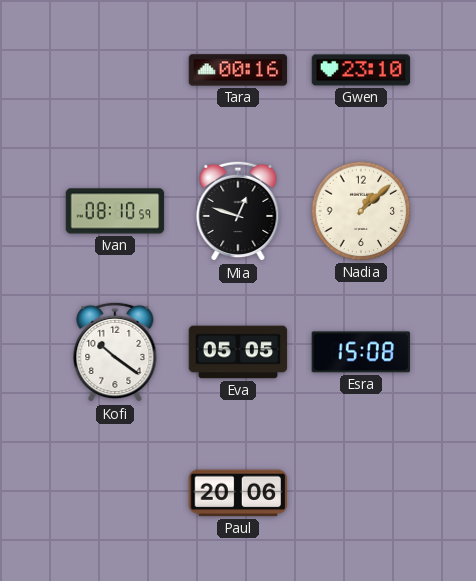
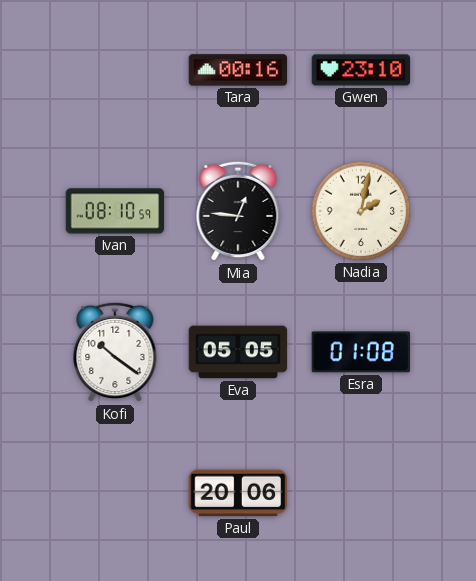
Mia: 12:48 -> 12:46
Nadia: 1:08 -> 2:02
Esra: 15:08 -> 01:08
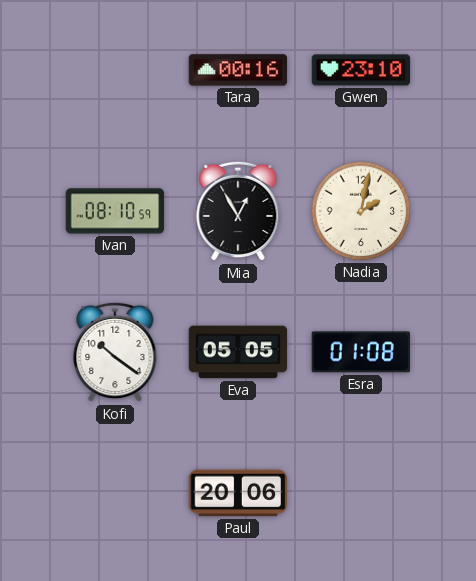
Mia: 12:46 -> 12:55
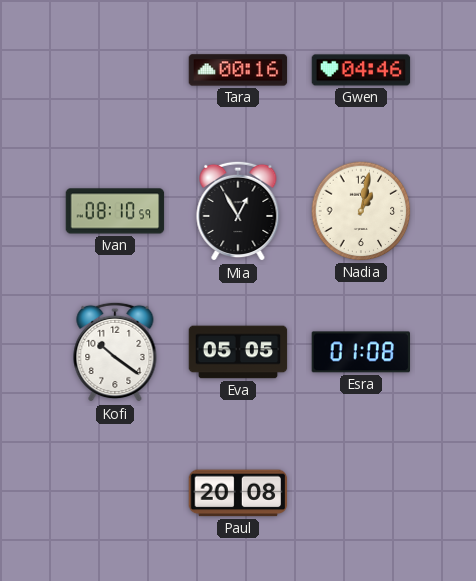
Gwen: 23:10 -> 04:46
Nadia: 2:02 -> 1:02
Paul: 20:06 -> 20:08
